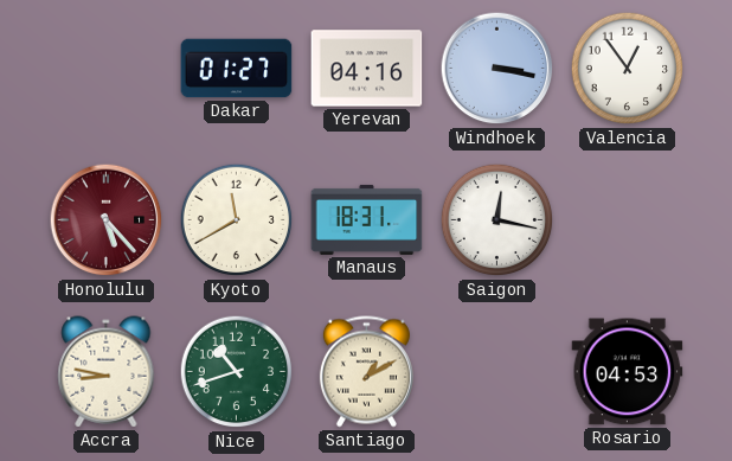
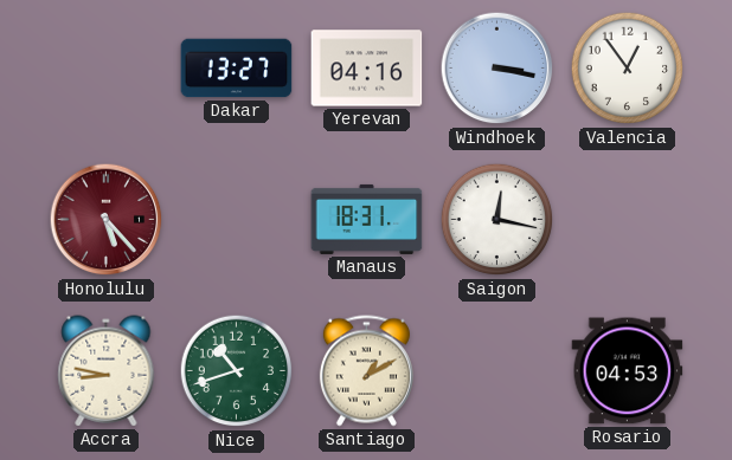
Dakar: 01:27 -> 13:27
Kyoto: 11:40 -> none
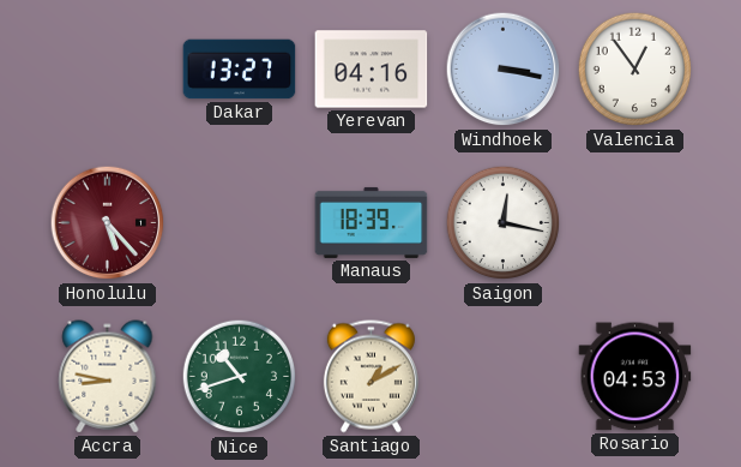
Manaus: 18:31 -> 18:39
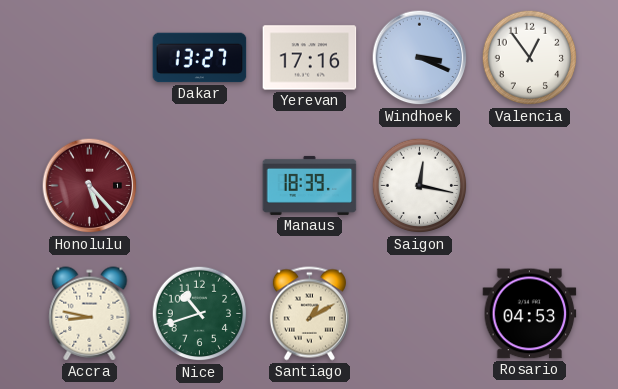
Yerevan: 04:16 -> 17:16
Windhoek: 3:17 -> 3:19
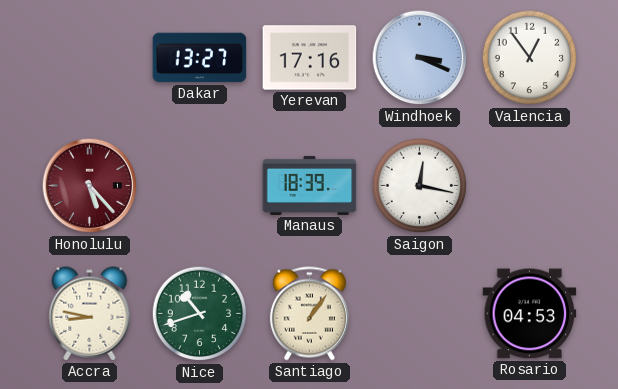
Santiago: 1:10 -> 1:06
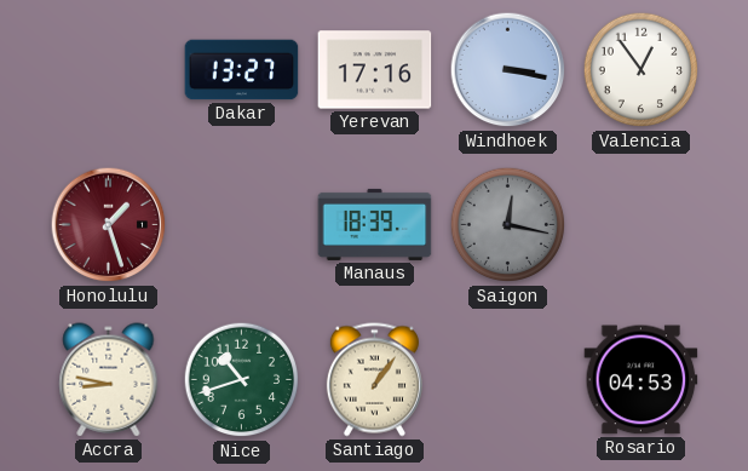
Windhoek: 3:19 -> 3:17
Honolulu: 5:23 -> 1:27
Saigon dial: white -> grey
